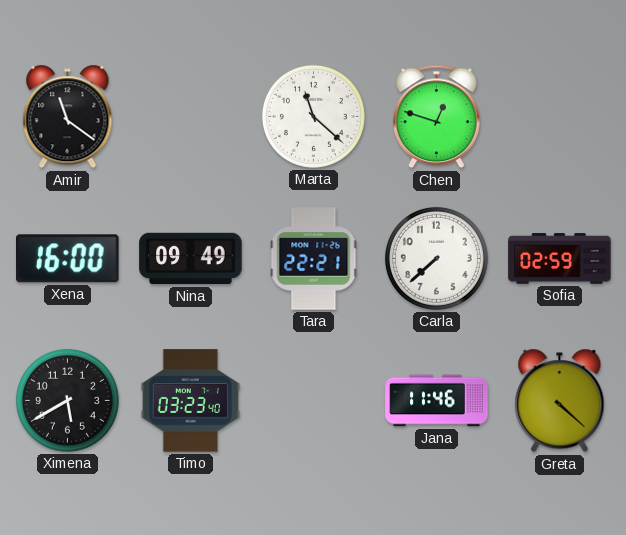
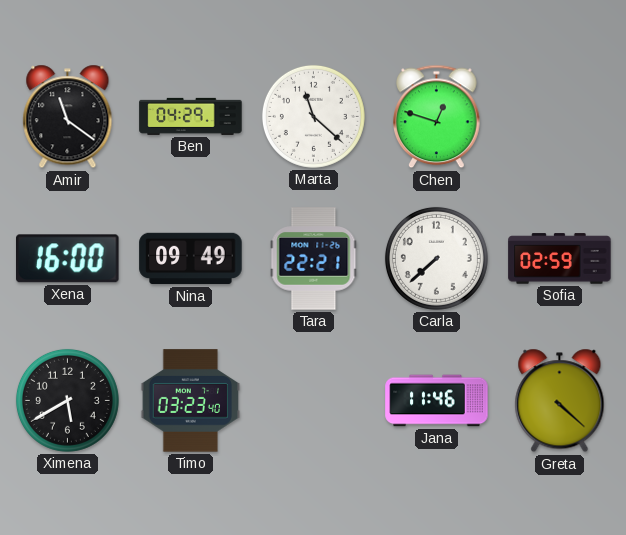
Ben: none -> 04:29
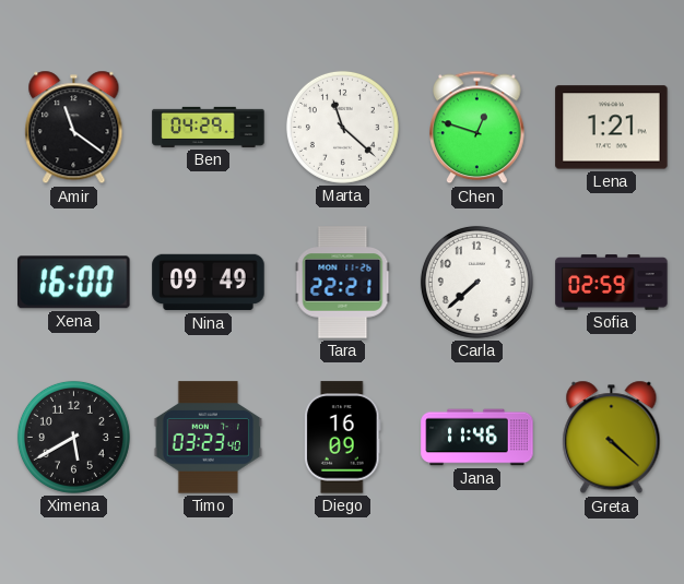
Lena: none -> 1:21
Diego: none -> 16:09
